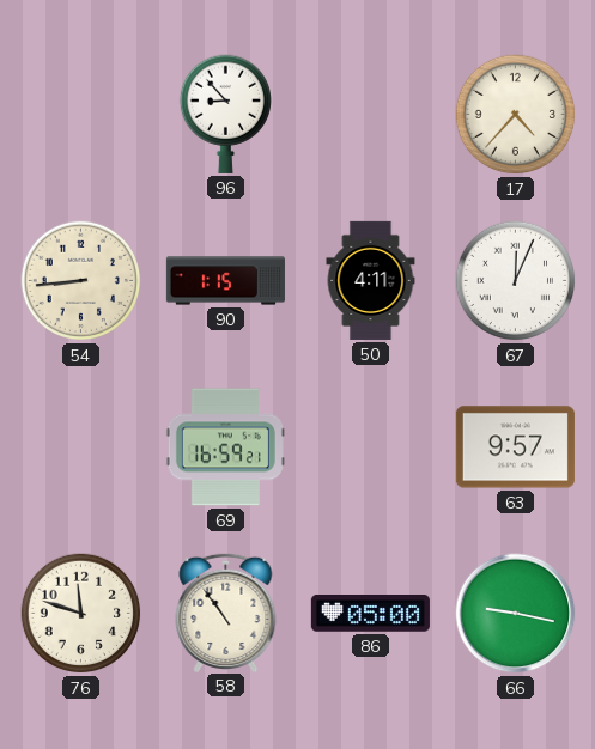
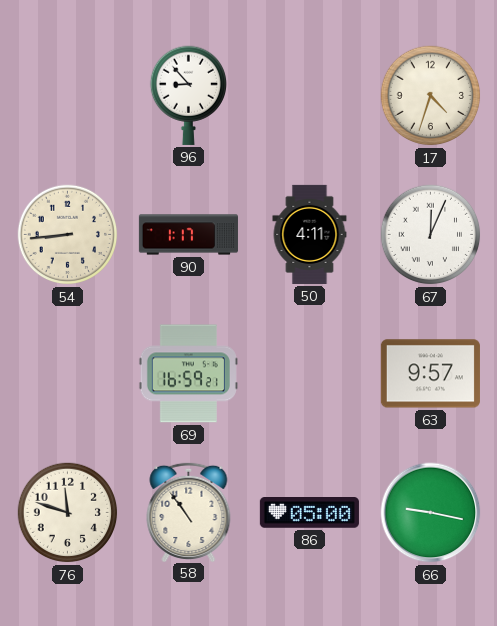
17: 4:37 -> 4:33
90: 1:15 -> 1:17
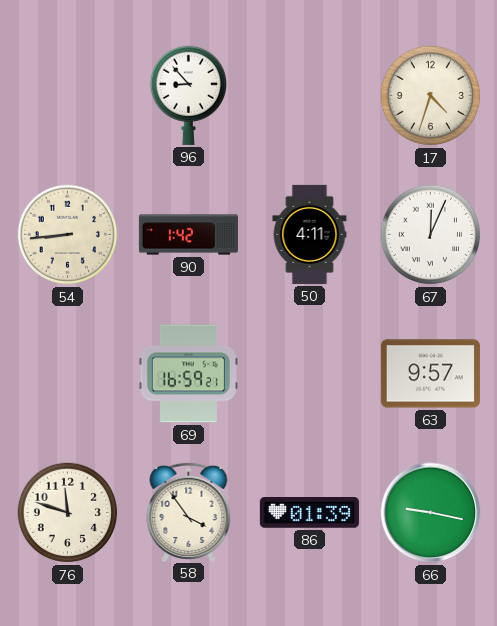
90: 1:17 -> 1:42
58: 10:54 -> 3:54
86: 05:00 -> 01:39
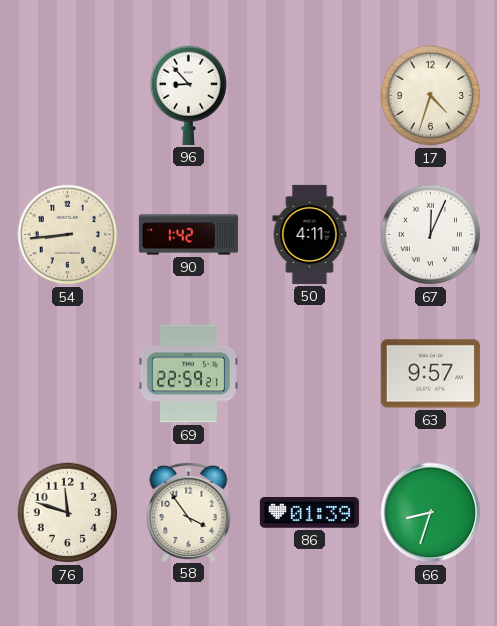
69: 16:59 -> 22:59
66: 9:17 -> 8:33
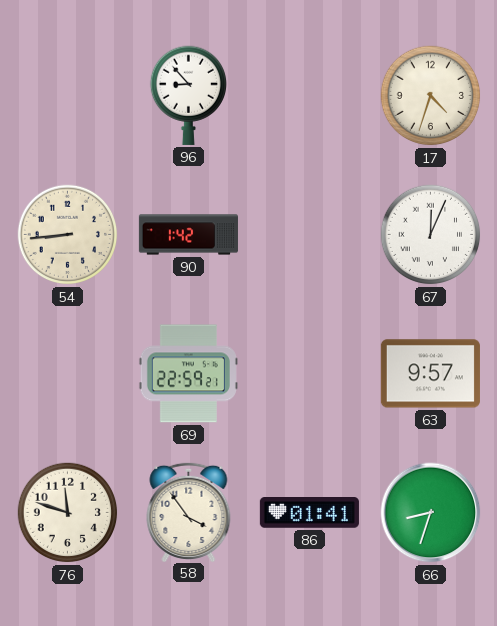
50: 4:11 -> none
86: 01:39 -> 01:41
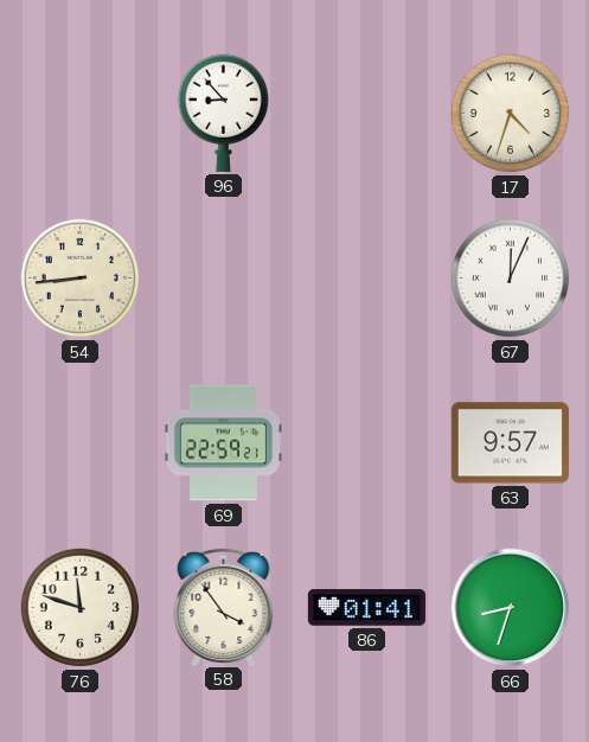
90: 1:42 -> none
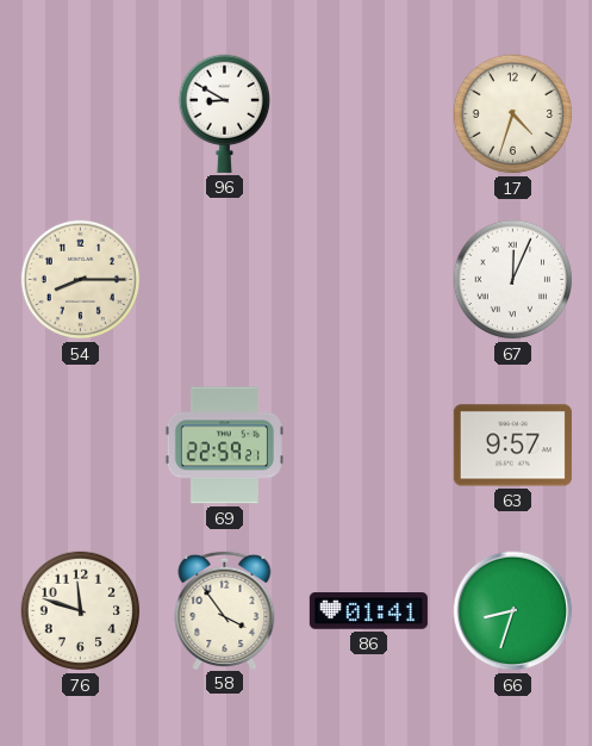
96: 8:53 -> 8:50
54: 8:44 -> 8:15
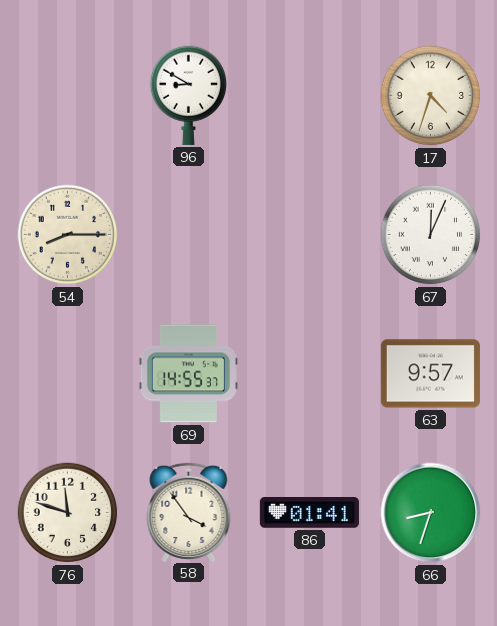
69: 22:59 -> 14:55
